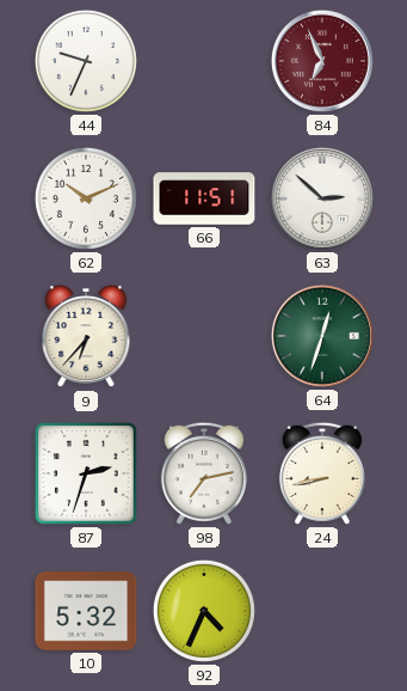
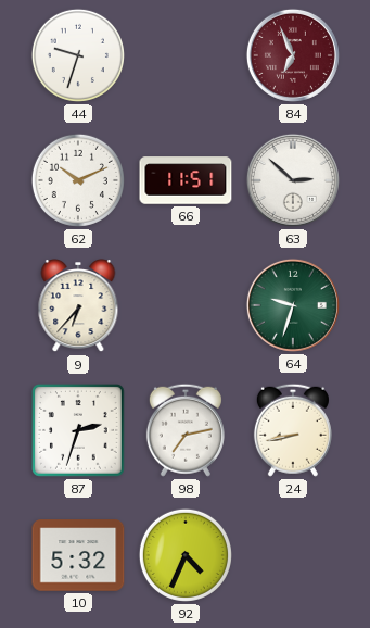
44: 9:34 -> 9:33
64: 12:33 -> 9:33
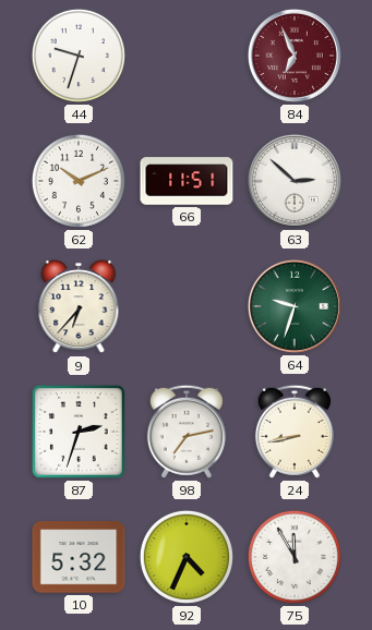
75: none -> 11:55
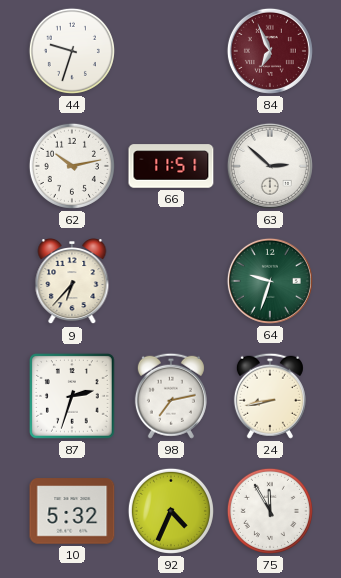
62: 10:11 -> 10:13
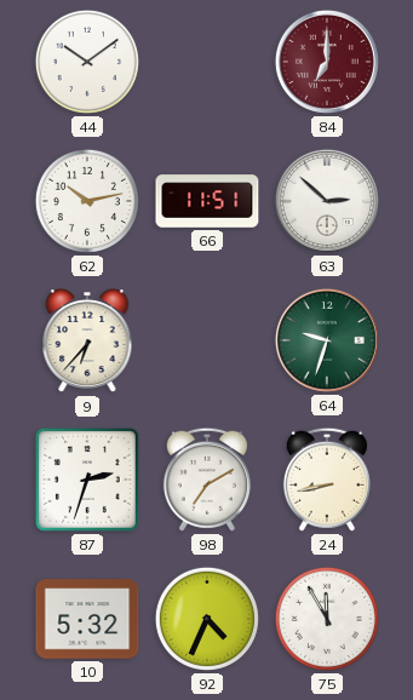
44: 9:33 -> 10:09
84: 6:56 -> 7:00
98: 7:13 -> 7:10
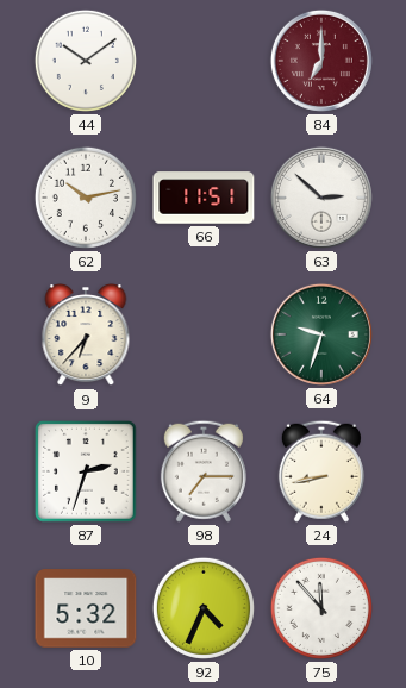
98: 7:10 -> 7:15
75: 11:55 -> 11:53
